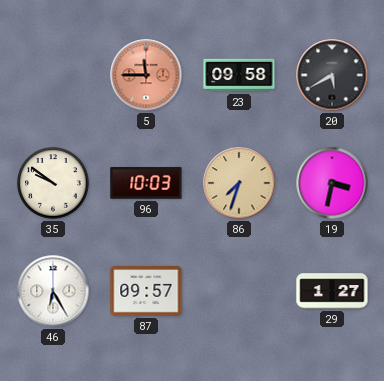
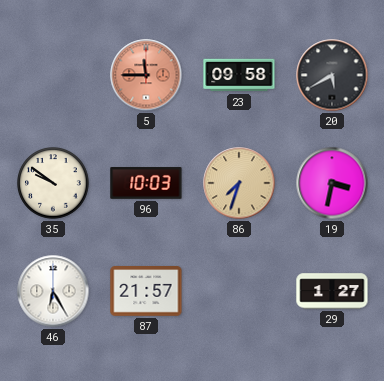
87: 09:57 -> 21:57
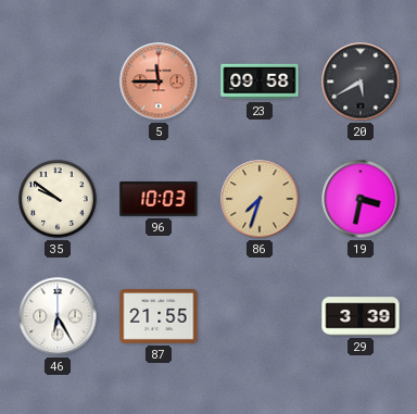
87: 21:57 -> 21:55
29: 1:27 -> 3:39
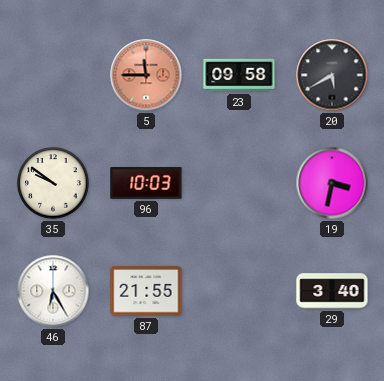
86: 7:33 -> none
29: 3:39 -> 3:40
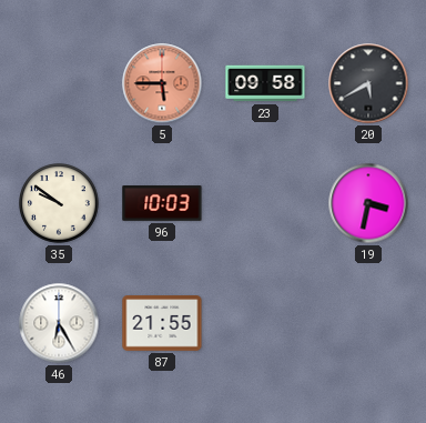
5: 11:45 -> 5:45
29: 3:40 -> none
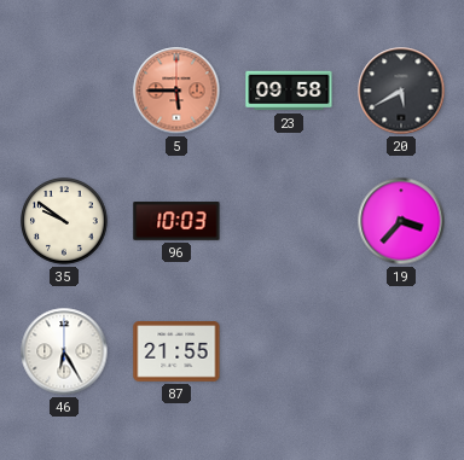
19: 3:32 -> 3:37
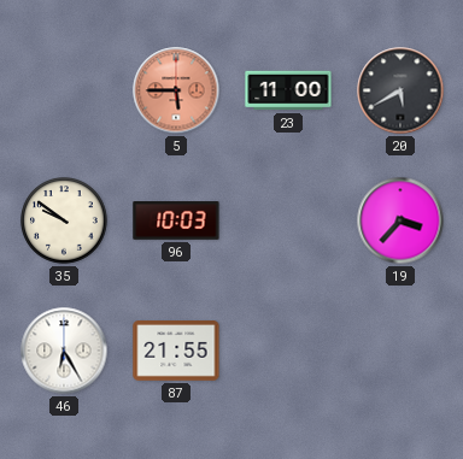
23: 09:58 -> 11:00
